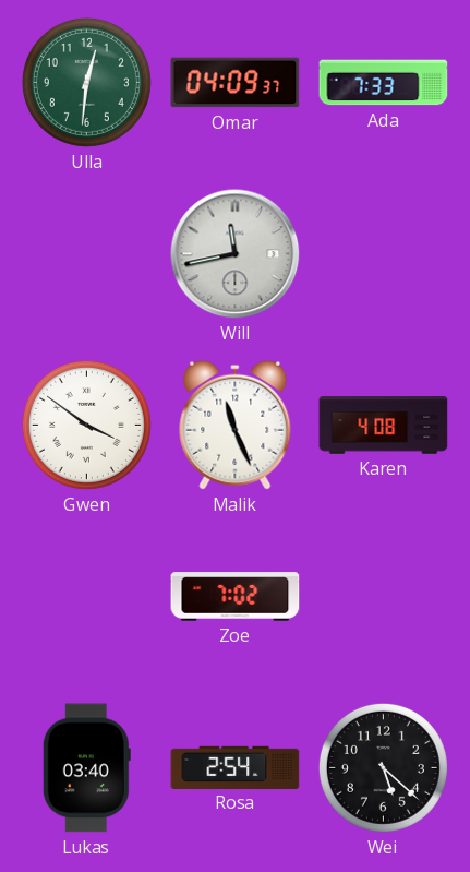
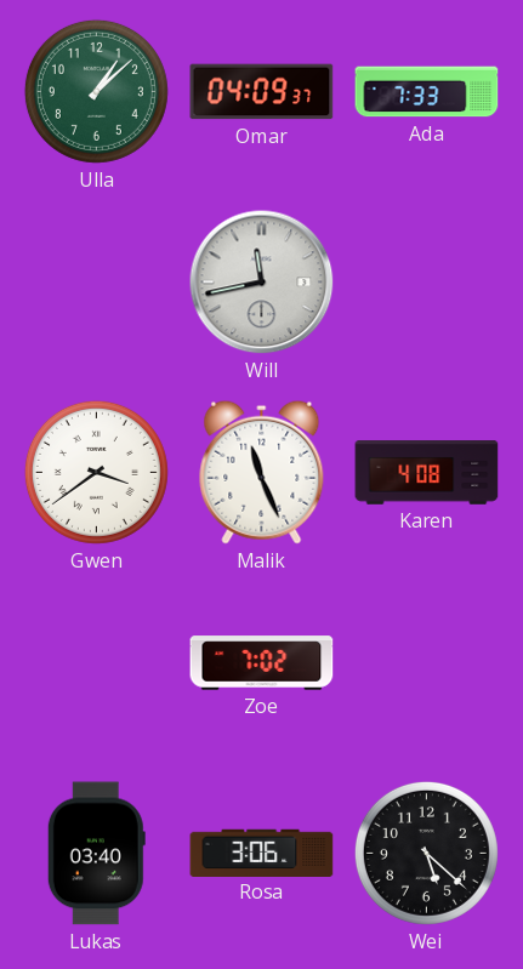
Ulla: 12:31 -> 1:08
Gwen: 3:51 -> 3:39
Rosa: 2:54 -> 3:06
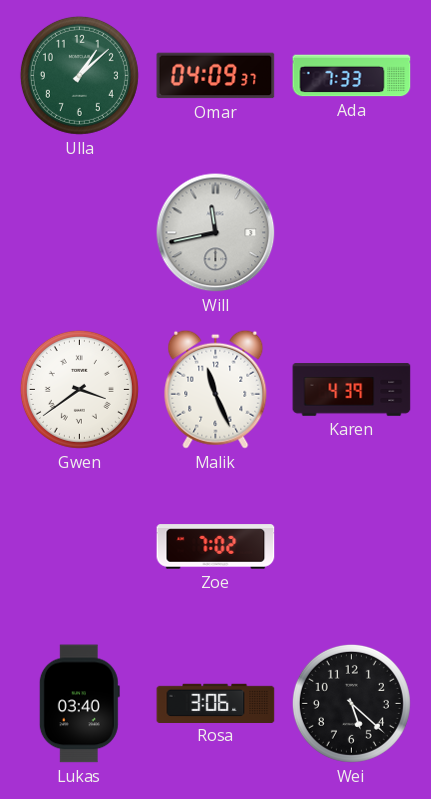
Karen: 4:08 -> 4:39
